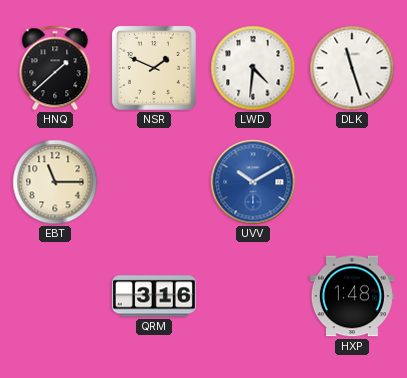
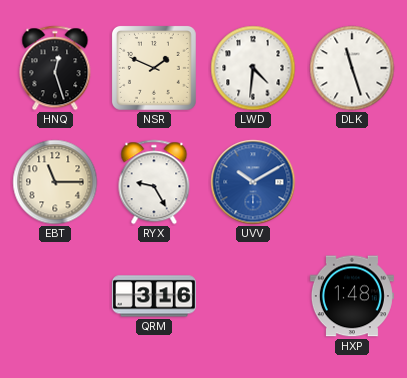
HNQ: 1:38 -> 12:27
RYX: none -> 9:25
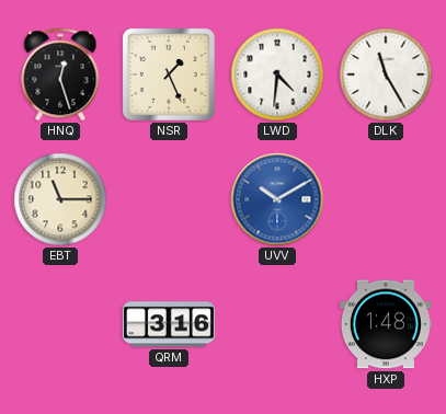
NSR: 1:49 -> 1:26
DLK: 11:27 -> 11:25
RYX: 9:25 -> none
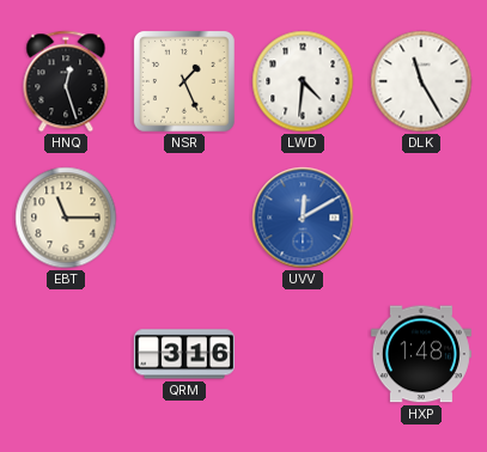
UVV: 10:10 -> 12:10
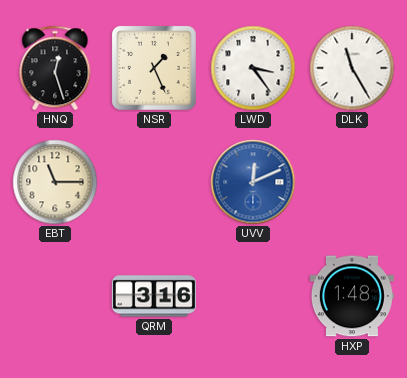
LWD: 4:31 -> 3:24
UVV: 12:10 -> 12:11
